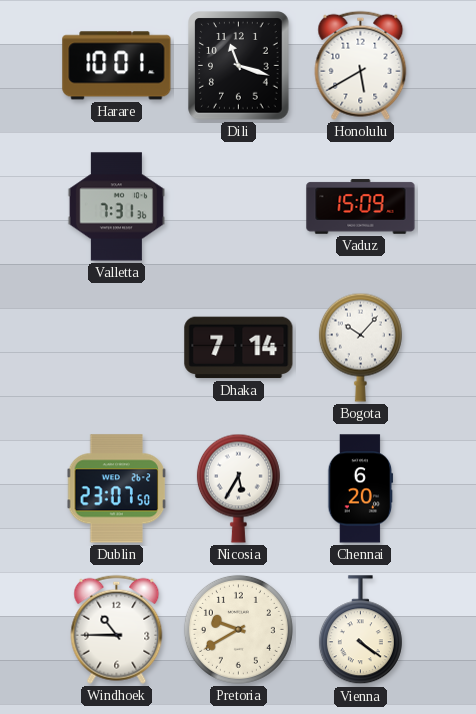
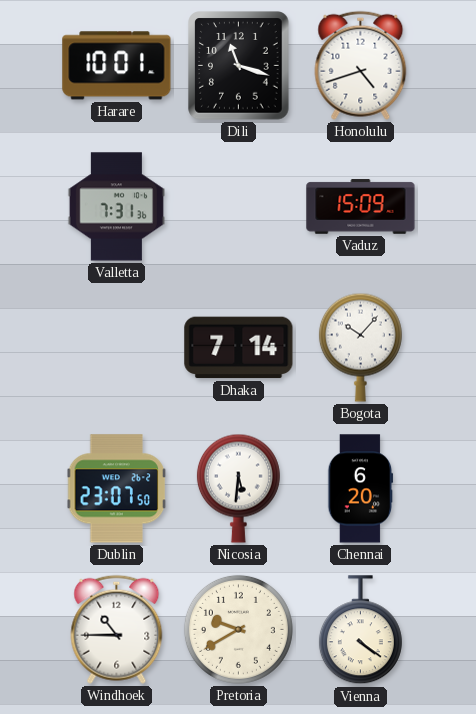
Honolulu: 5:40 -> 4:42
Nicosia: 5:35 -> 5:31
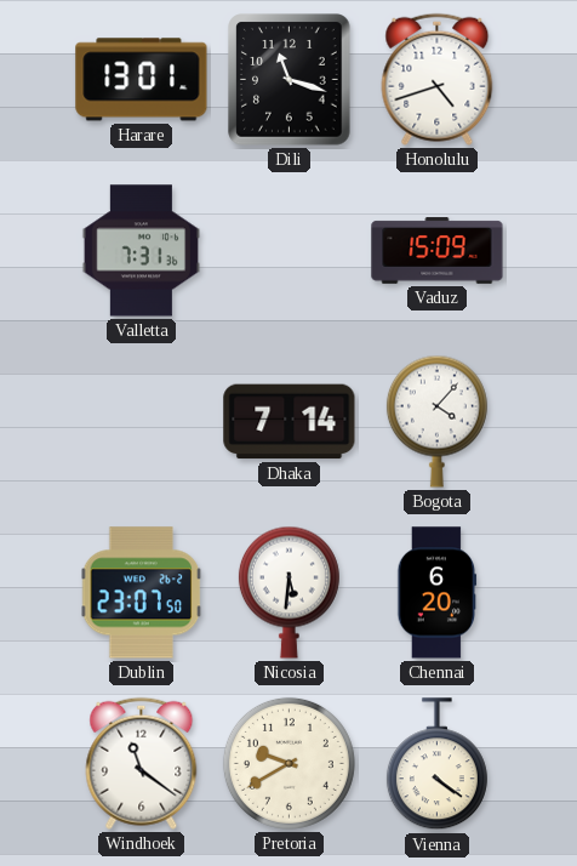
Harare: 10:01 -> 13:01
Bogota: 10:07 -> 4:07
Windhoek: 10:45 -> 11:21
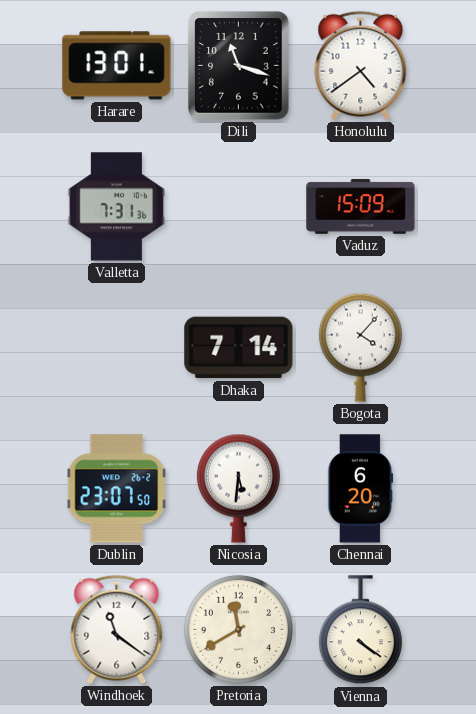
Honolulu: 4:42 -> 4:39
Pretoria: 9:40 -> 11:40
